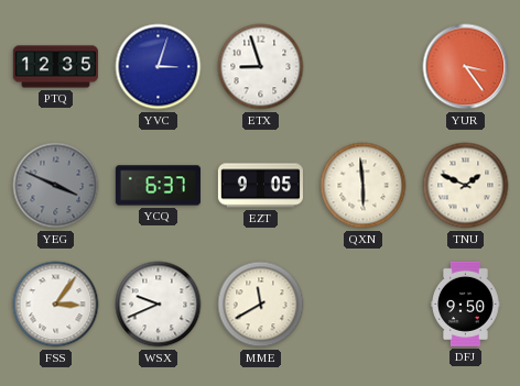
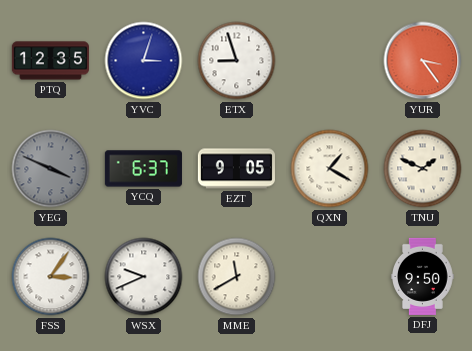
QXN: 5:59 -> 1:20
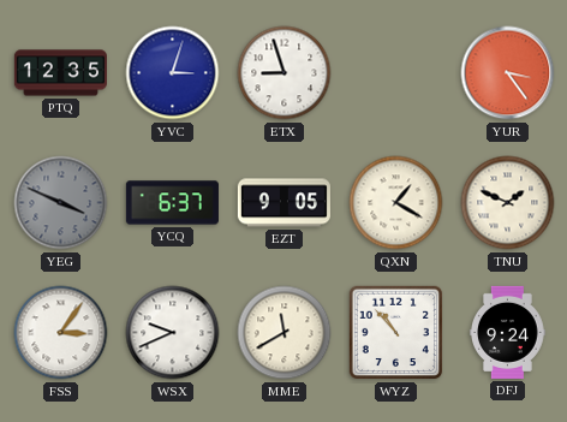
WYZ: none -> 10:53
DFJ: 9:50 -> 9:24
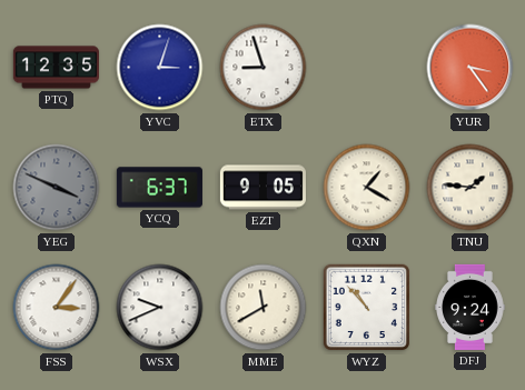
TNU: 1:49 -> 1:46
